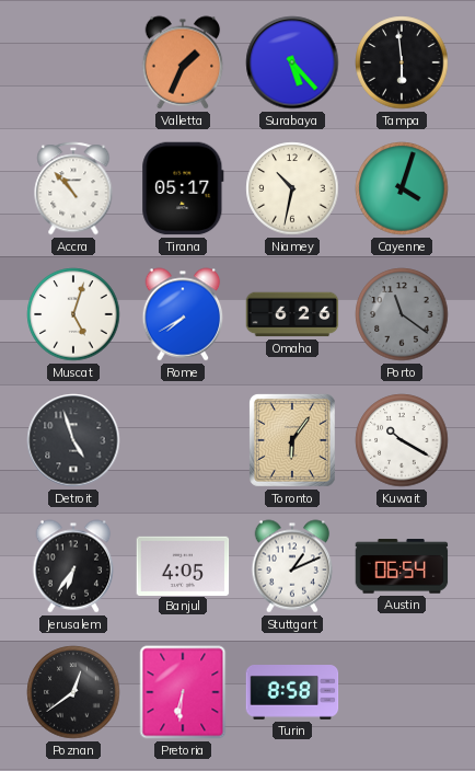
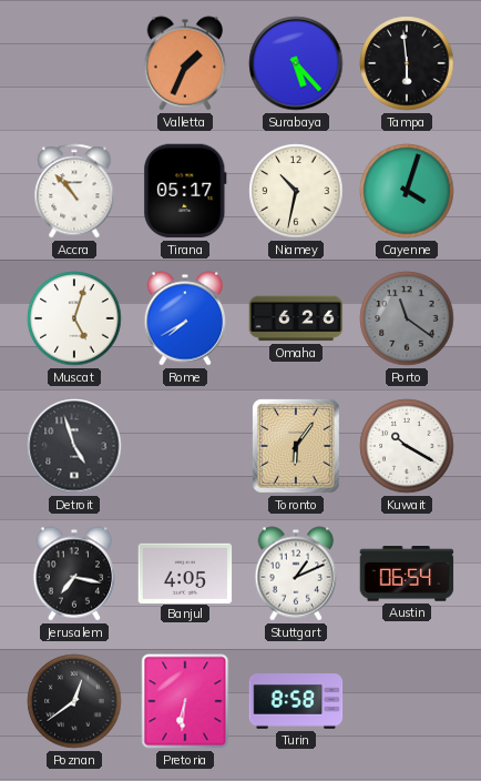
Jerusalem: 6:36 -> 7:17
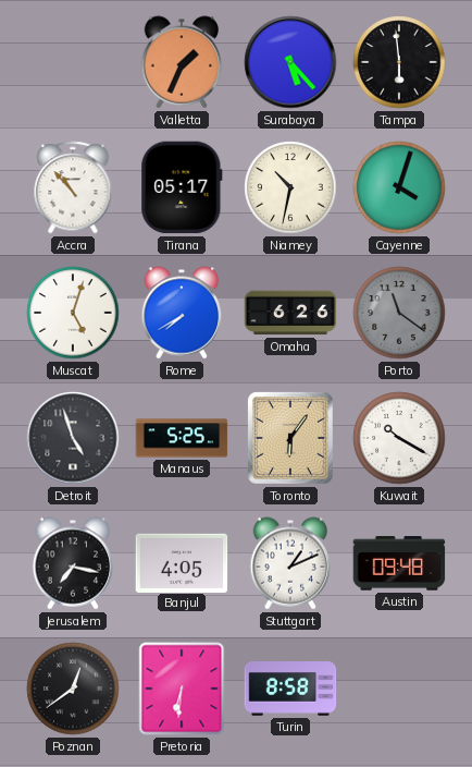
Manaus: none -> 5:25
Austin: 06:54 -> 09:48
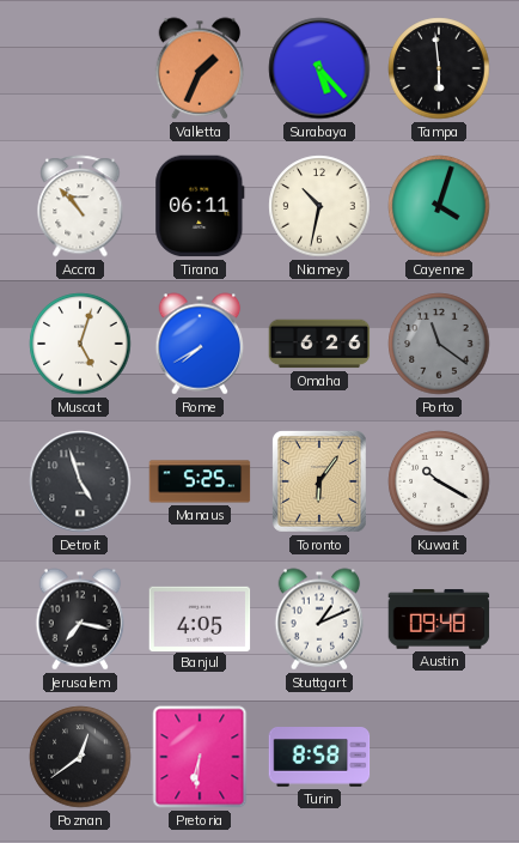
Tirana: 05:17 -> 06:11
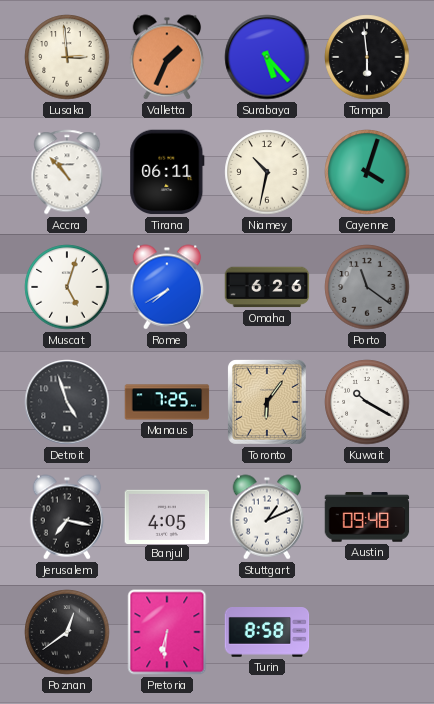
Lusaka: none -> 2:59
Manaus: 5:25 -> 7:25
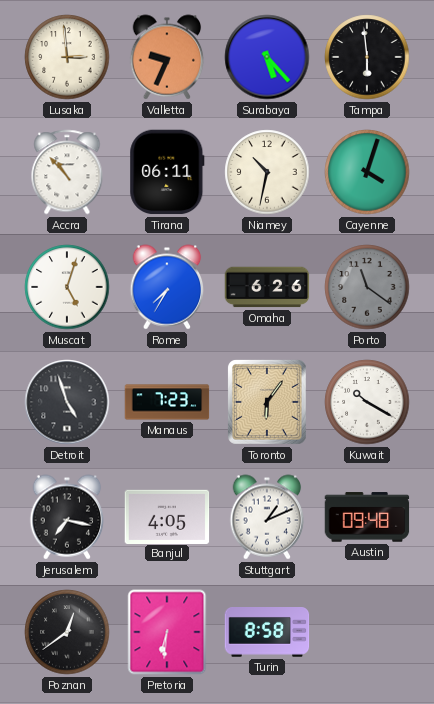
Valletta: 1:34 -> 9:34
Rome: 7:40 -> 7:35
Manaus: 7:25 -> 7:23
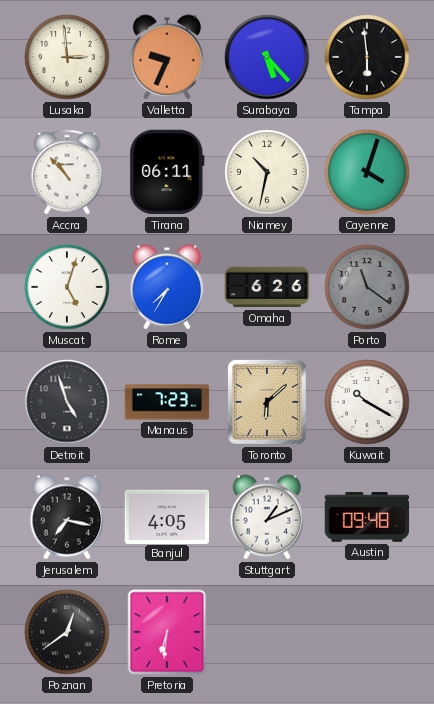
Toronto: 6:06 -> 6:08
Turin: 8:58 -> none
